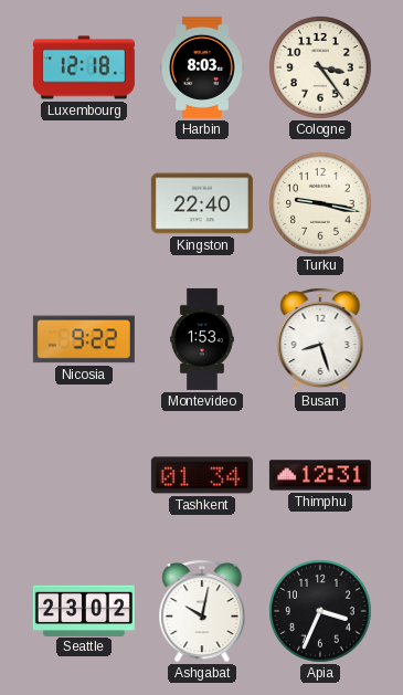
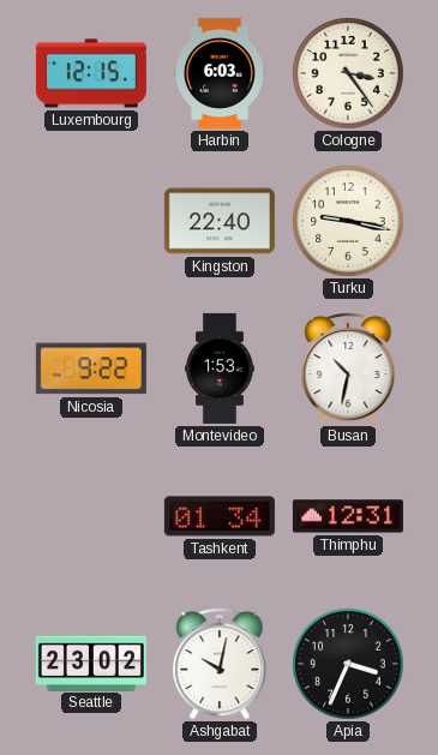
Luxembourg: 12:18 -> 12:15
Harbin: 8:03 -> 6:03
Busan: 8:27 -> 10:32
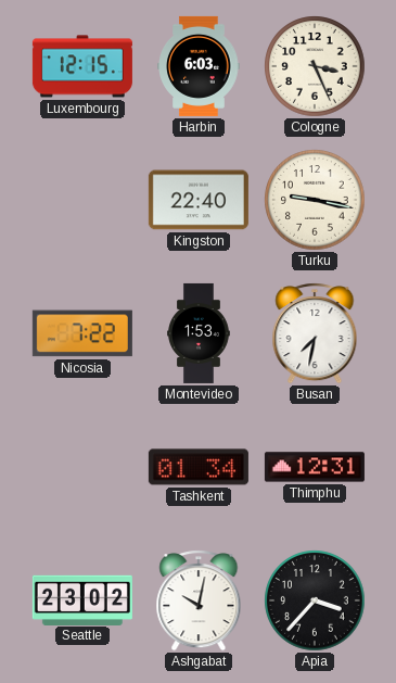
Cologne: 3:24 -> 3:26
Nicosia: 9:22 -> 7:22
Busan: 10:32 -> 7:32
Apia: 3:34 -> 3:37
